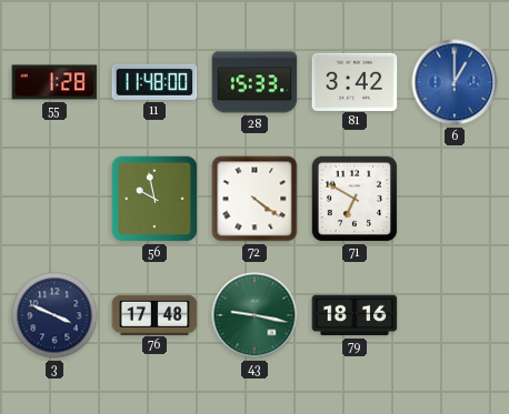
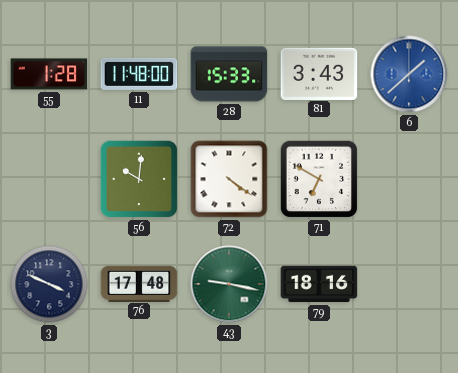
81: 3:42 -> 3:43
6: 1:00 -> 1:38
56: 9:58 -> 10:01
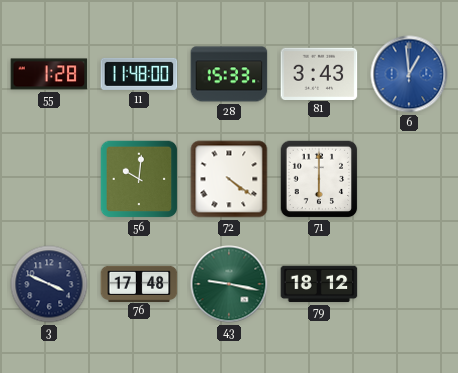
6: 1:38 -> 12:59
71: 6:50 -> 6:00
79: 18:16 -> 18:12
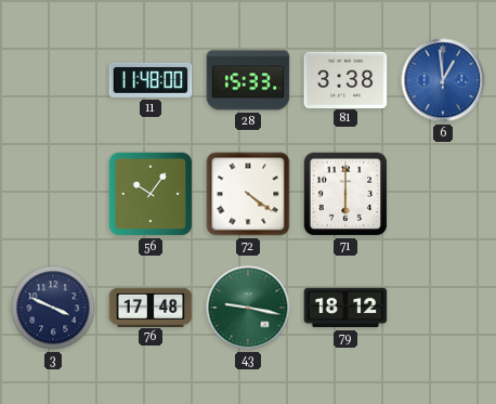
55: 1:28 -> none
81: 3:43 -> 3:38
56: 10:01 -> 10:06
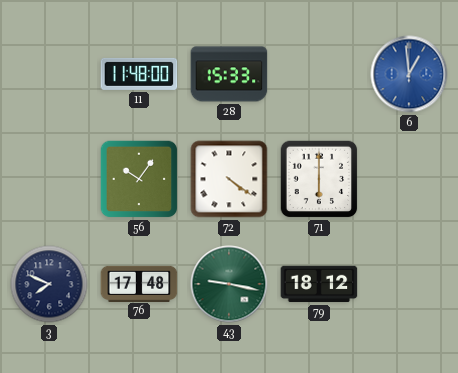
81: 3:38 -> none
3: 3:49 -> 7:49
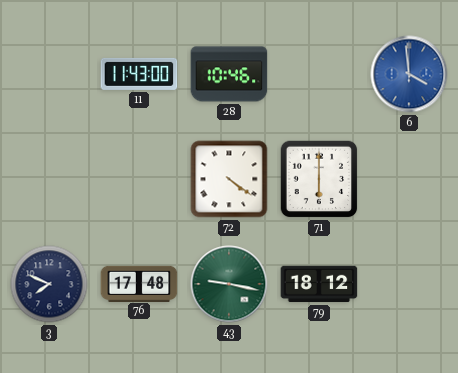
11: 11:48 -> 11:43
28: 15:33 -> 10:46
6: 12:59 -> 3:59
56: 10:06 -> none
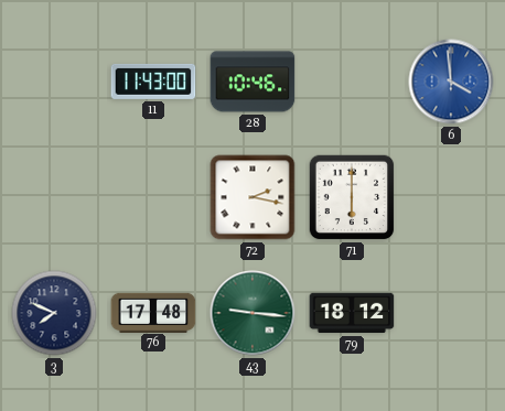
72: 4:21 -> 2:17
43: 9:17 -> 9:16
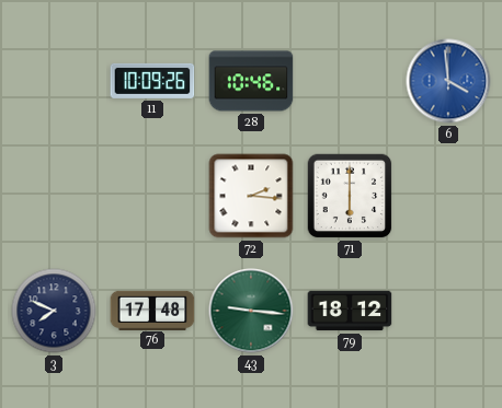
11: 11:43 -> 10:09
72: 2:17 -> 2:16
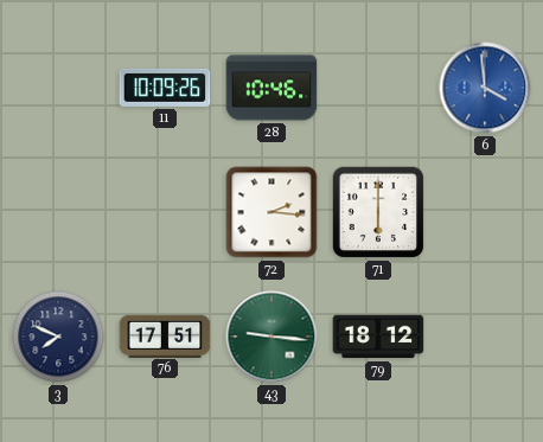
76: 17:48 -> 17:51
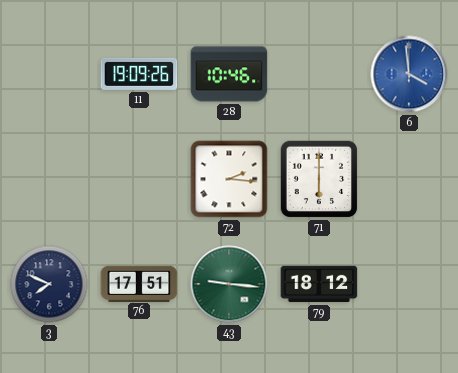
11: 10:09 -> 19:09
